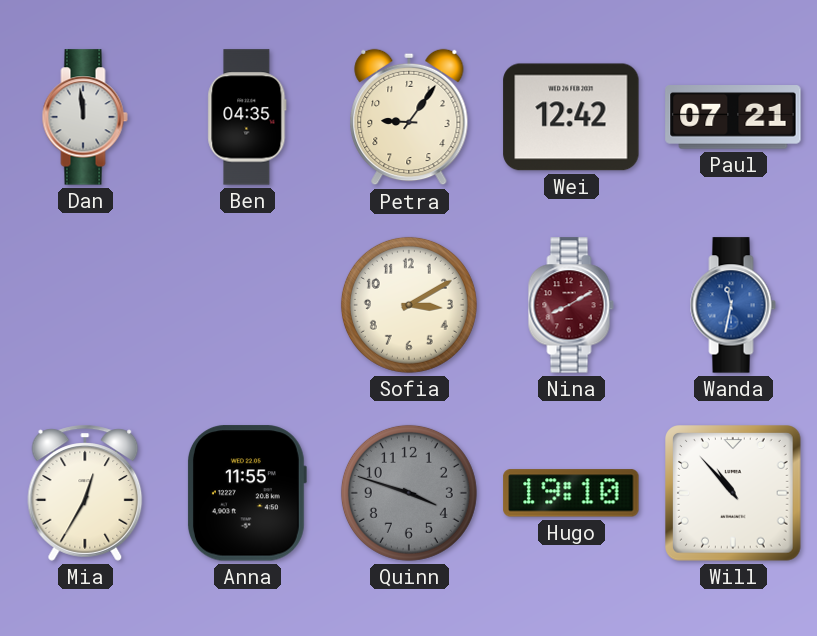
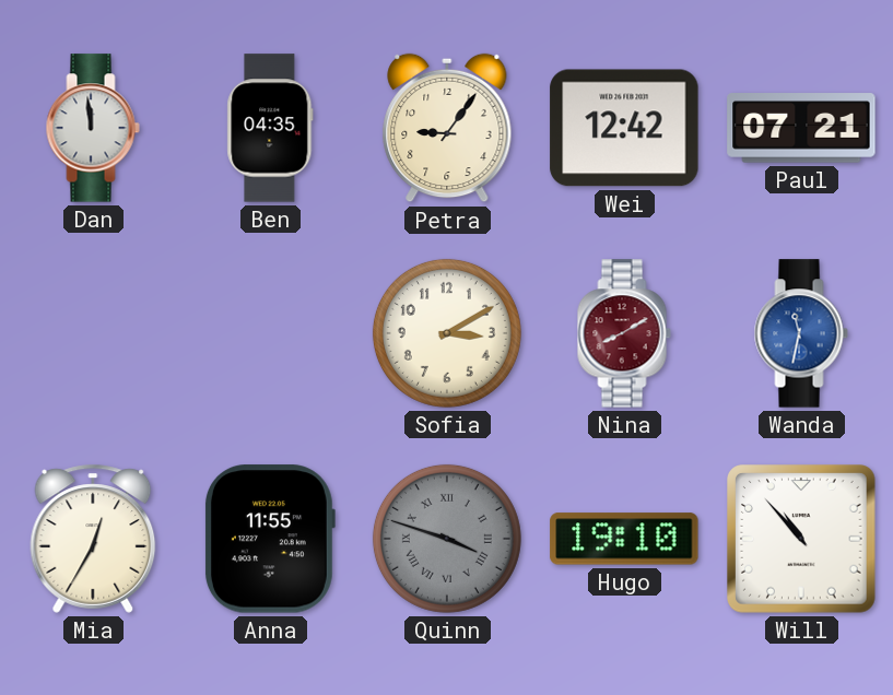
Quinn numerals: Arabic -> Roman
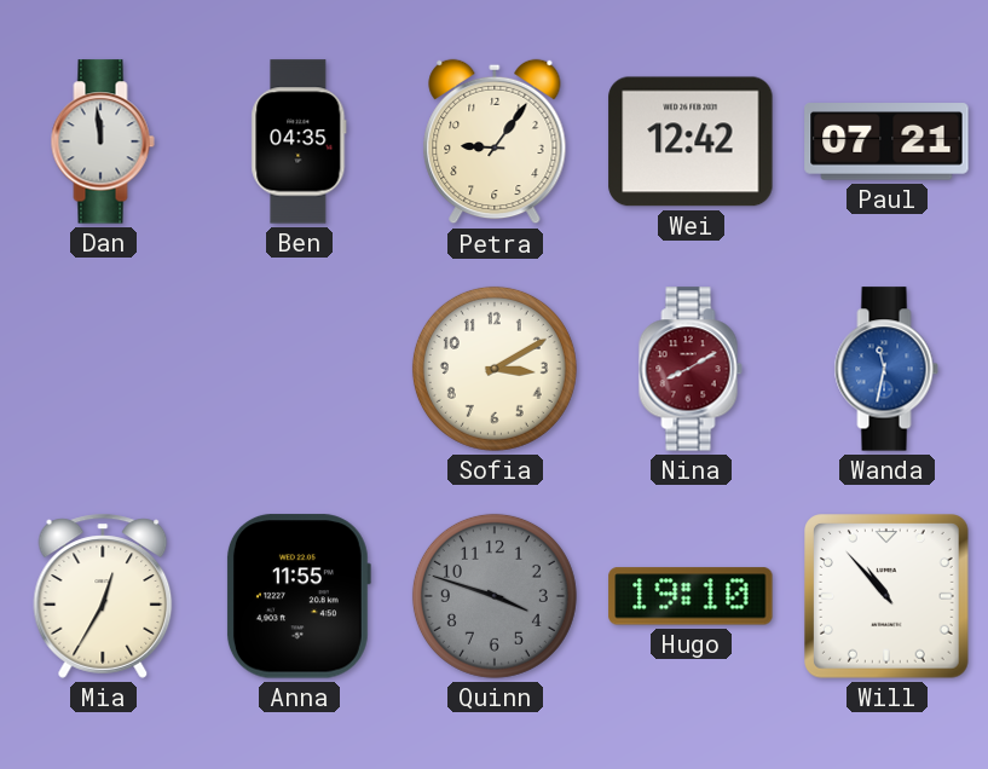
Quinn numerals: Roman -> Arabic
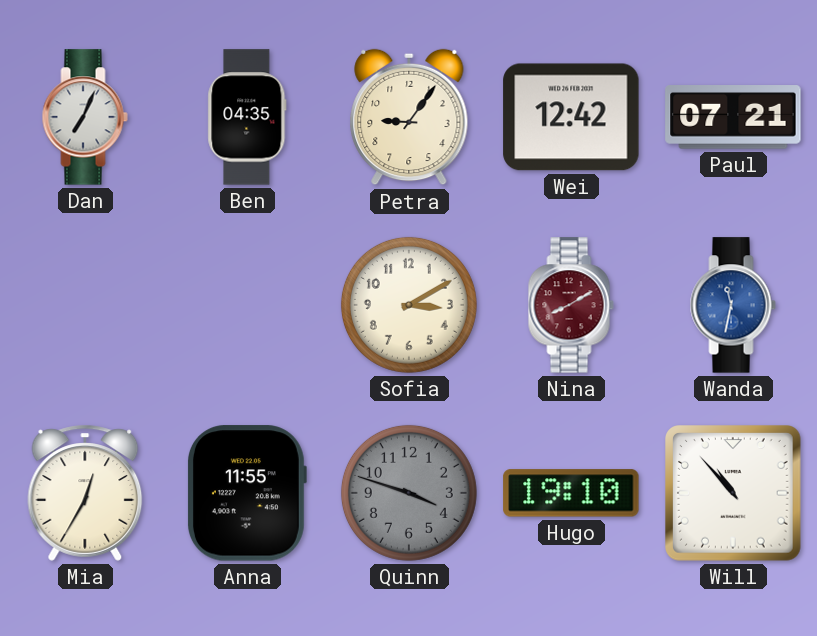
Dan: 11:59 -> 7:04
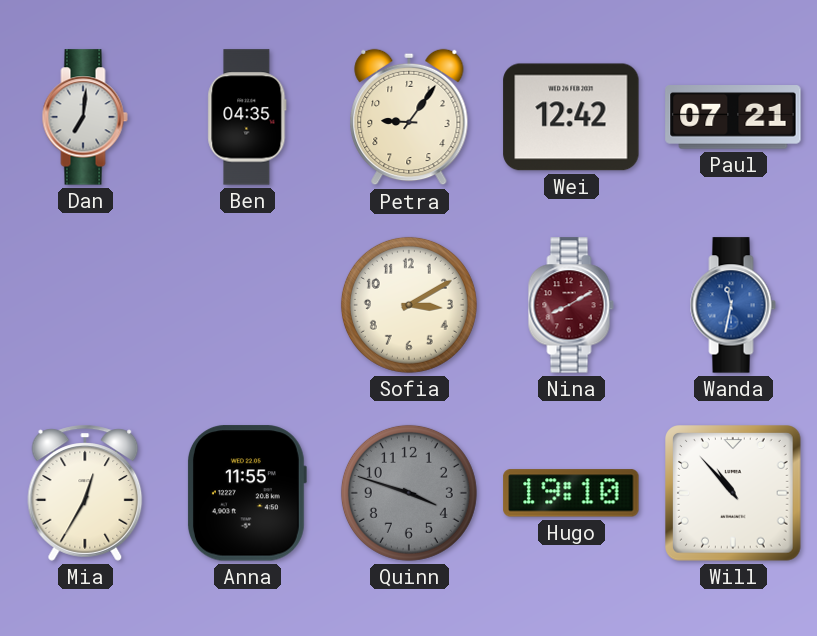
Dan: 7:04 -> 7:01
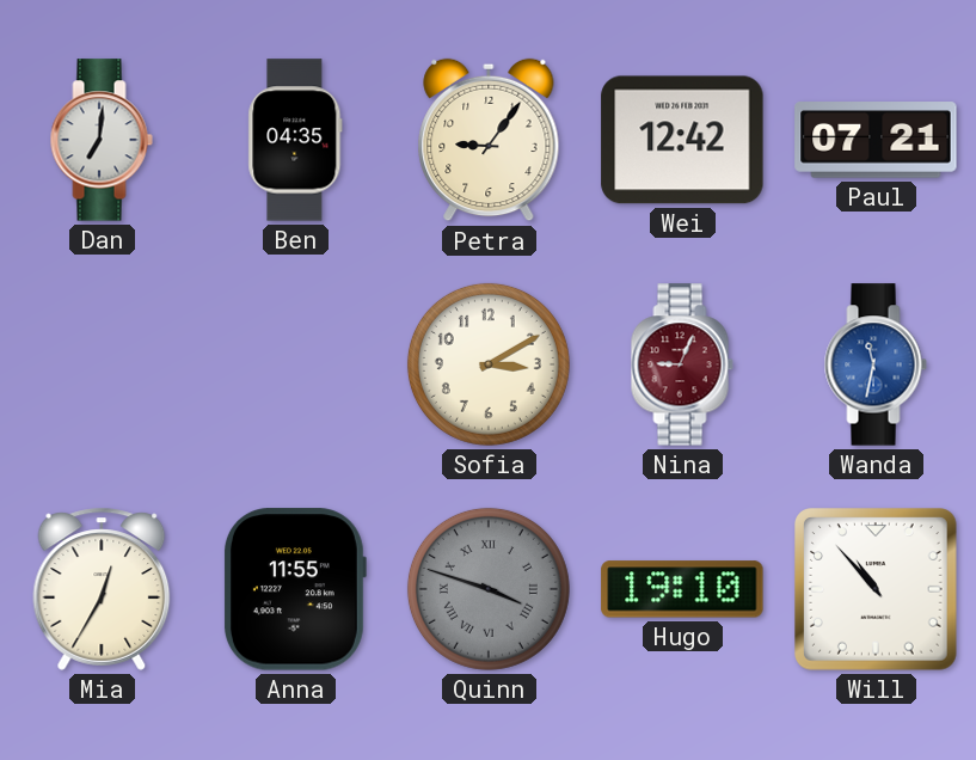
Nina: 8:10 -> 9:04
Quinn numerals: Arabic -> Roman
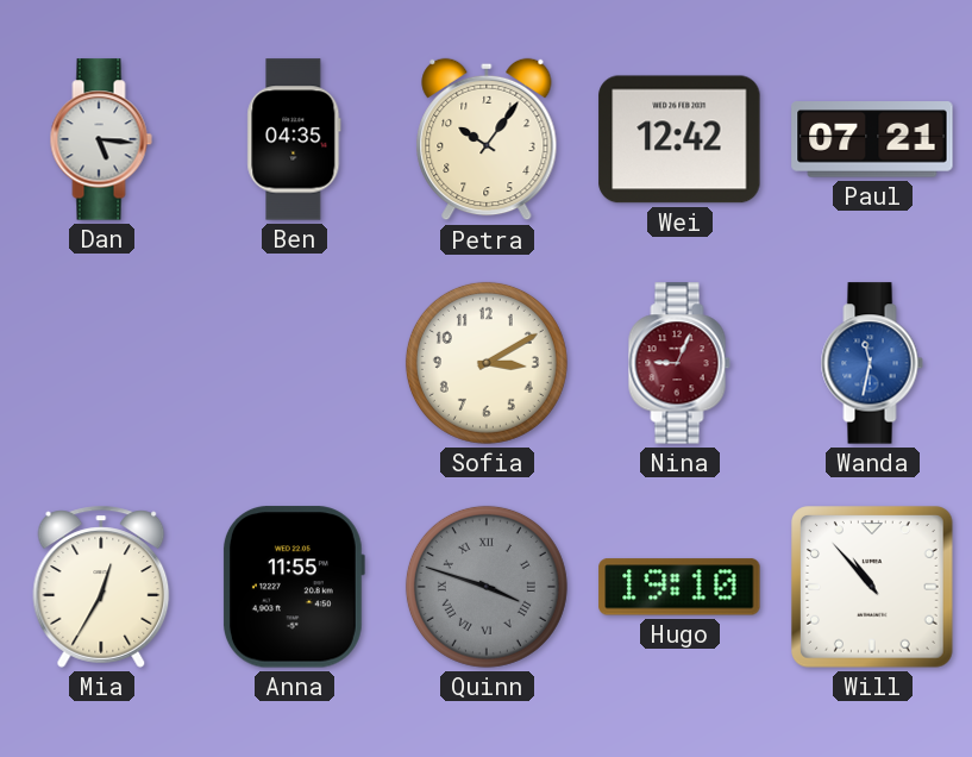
Dan: 7:01 -> 5:16
Petra: 9:06 -> 10:06
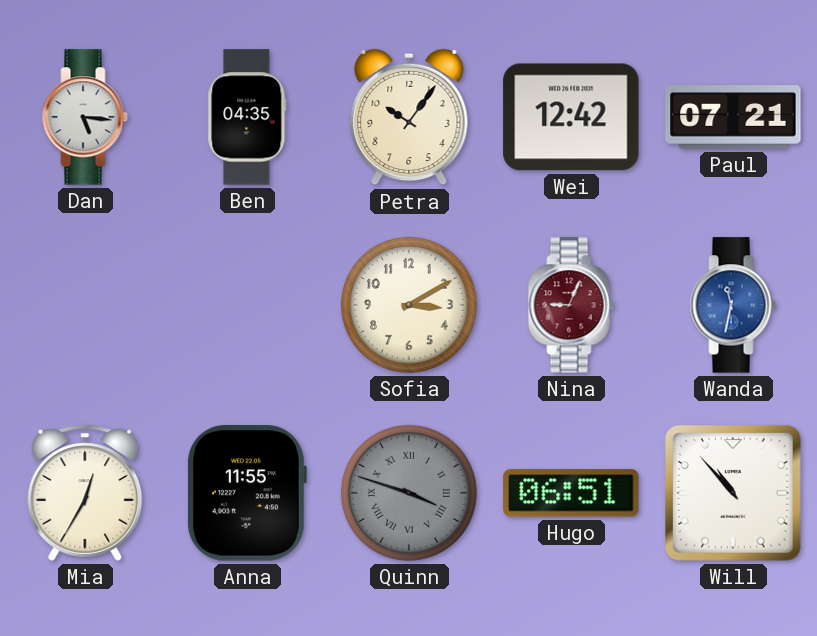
Hugo: 19:10 -> 06:51
